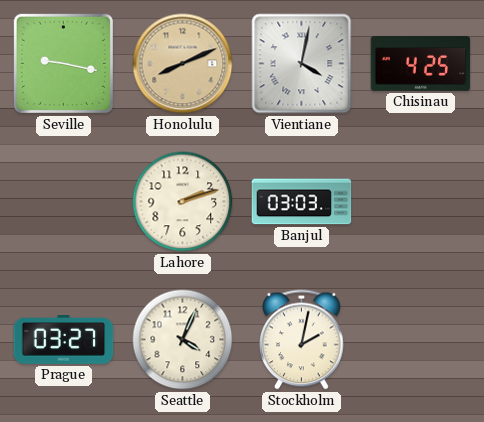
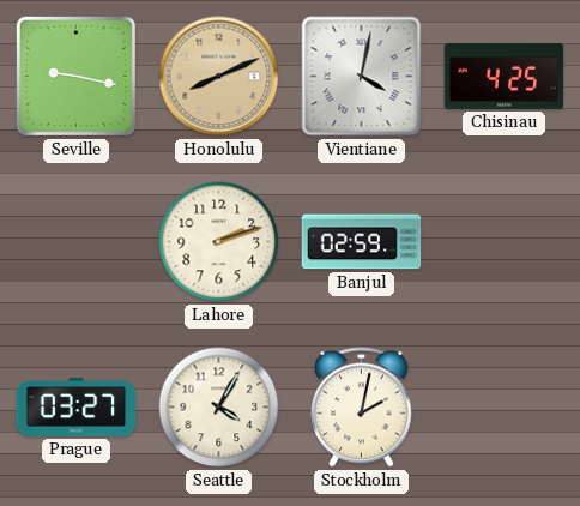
Banjul: 03:03 -> 02:59
Seattle: 4:04 -> 4:05
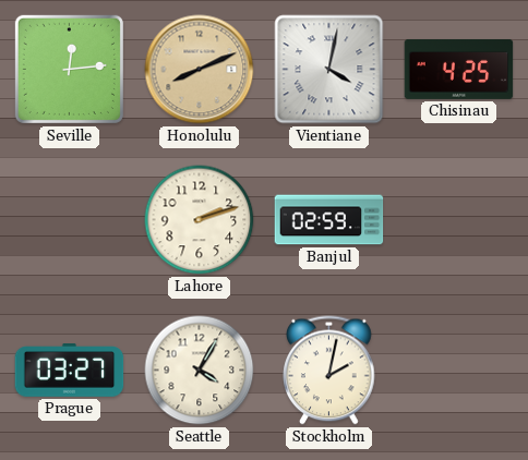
Seville: 9:17 -> 12:14
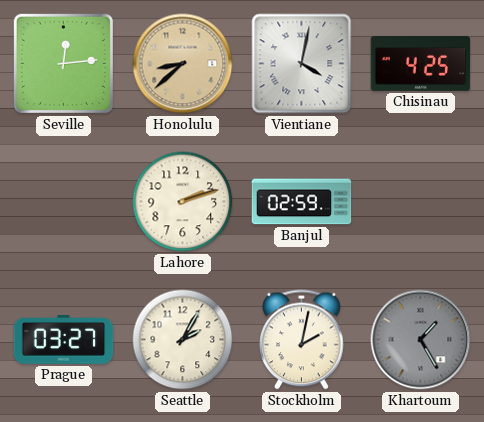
Honolulu: 8:11 -> 8:38
Seattle: 4:05 -> 2:05
Khartoum: none -> 1:25
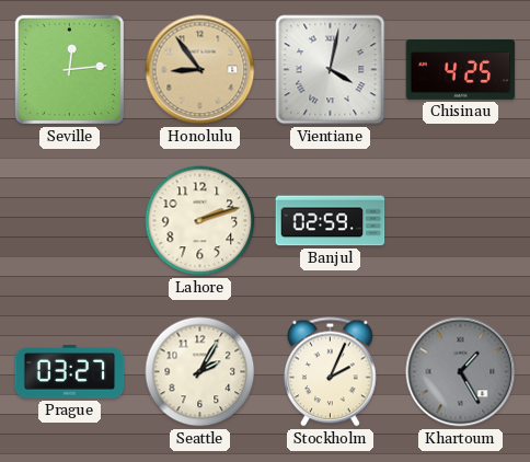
Honolulu: 8:38 -> 8:54
Stockholm: 2:02 -> 2:04
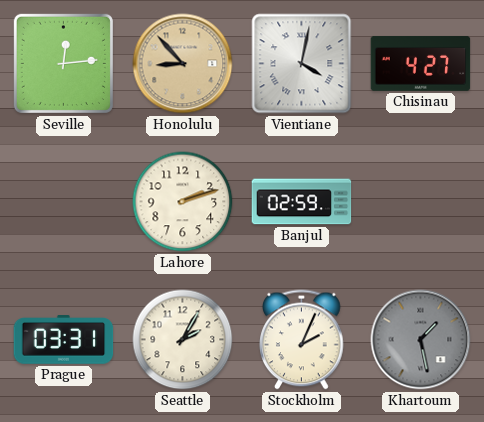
Honolulu: 8:54 -> 8:53
Chisinau: 4:25 -> 4:27
Prague: 03:27 -> 03:31
Khartoum: 1:25 -> 1:28
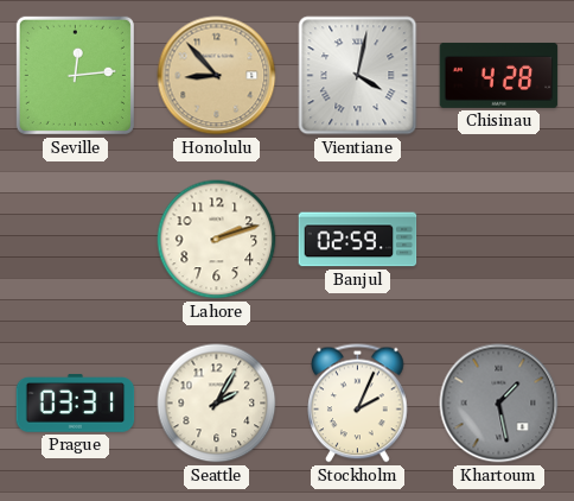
Chisinau: 4:27 -> 4:28
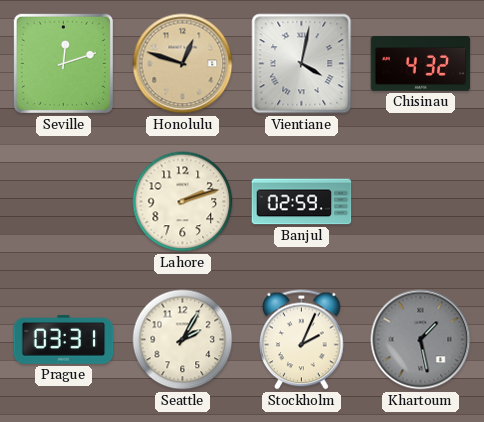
Seville: 12:14 -> 12:12
Honolulu: 8:53 -> 12:48
Chisinau: 4:28 -> 4:32
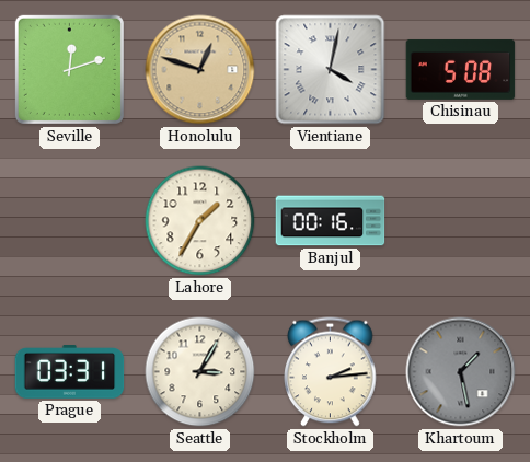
Chisinau: 4:32 -> 5:08
Lahore: 2:12 -> 1:35
Banjul: 02:59 -> 00:16
Seattle: 2:05 -> 3:05
Stockholm: 2:04 -> 2:14
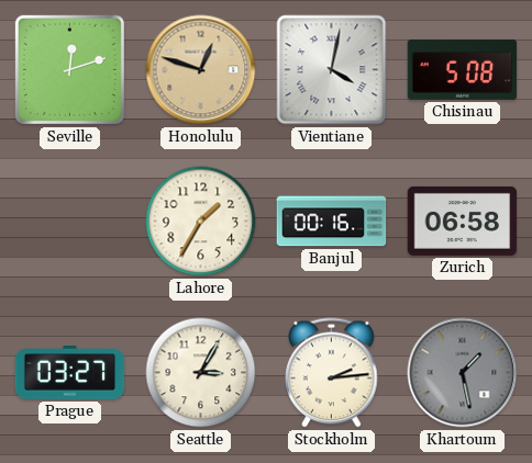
Zurich: none -> 06:58
Prague: 03:31 -> 03:27
